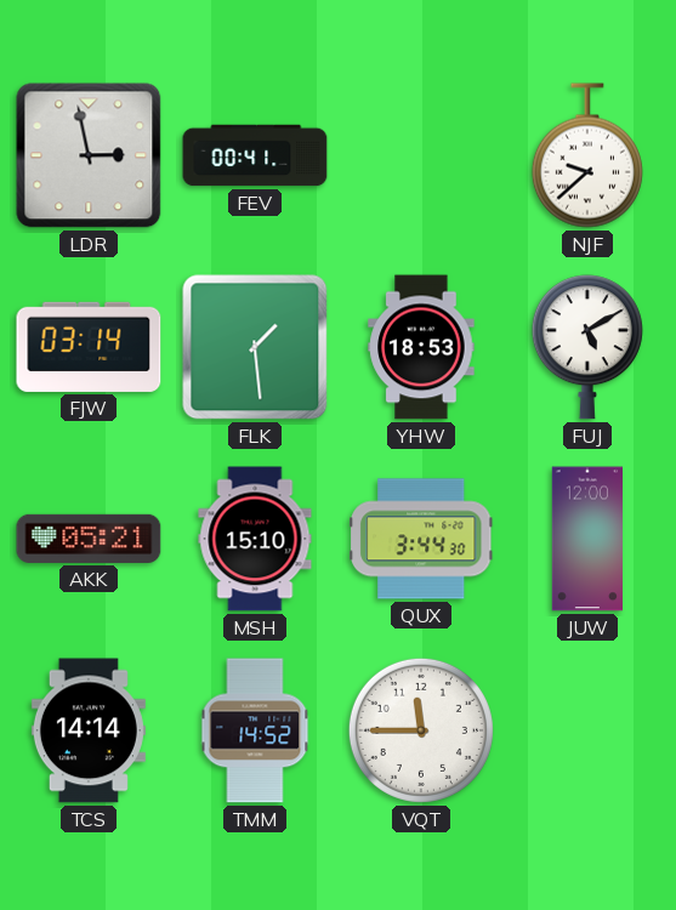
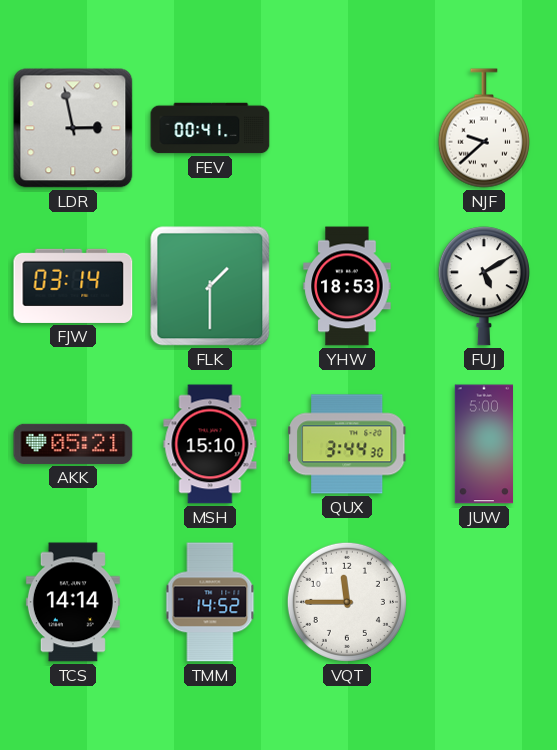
FLK: 1:29 -> 1:30
JUW: 12:00 -> 5:00
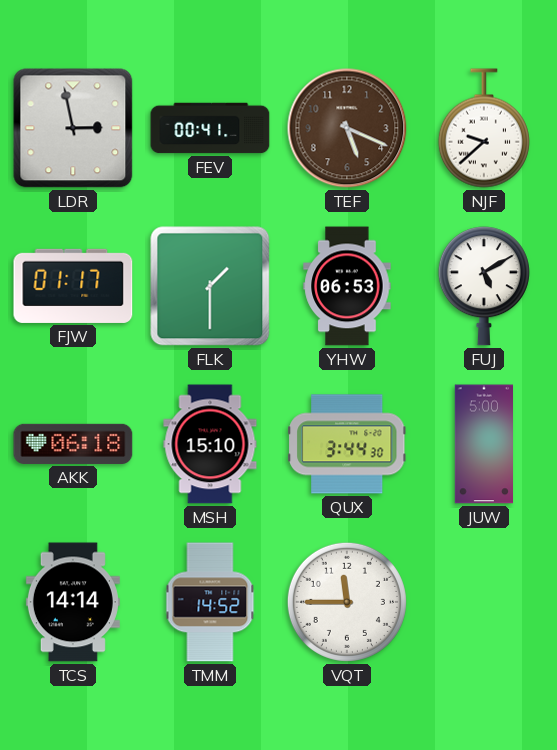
TEF: none -> 5:19
FJW: 03:14 -> 01:17
YHW: 18:53 -> 06:53
AKK: 05:21 -> 06:18
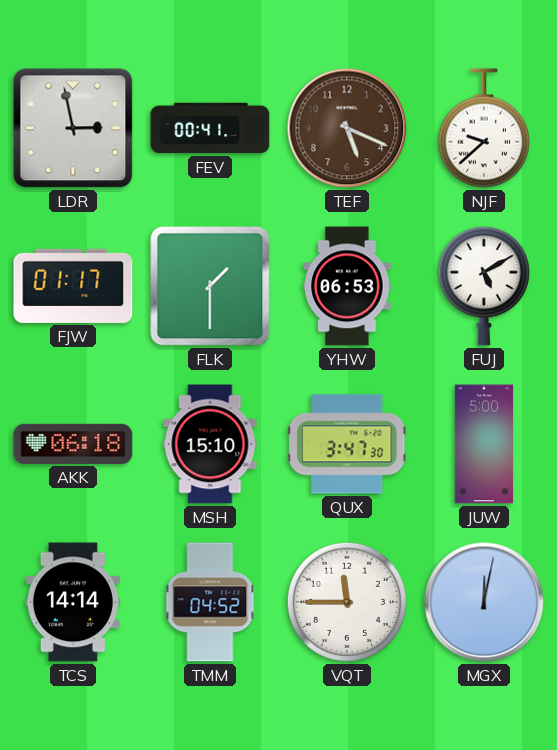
QUX: 3:44 -> 3:47
TMM: 14:52 -> 04:52
MGX: none -> 12:02
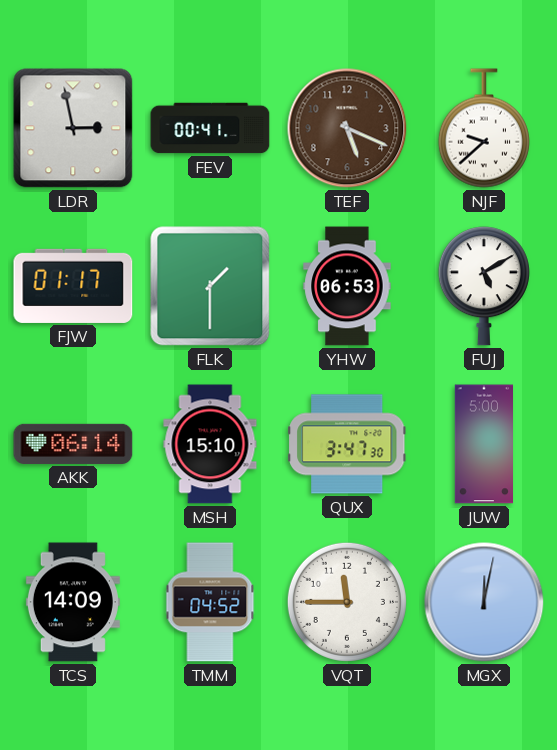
AKK: 06:18 -> 06:14
TCS: 14:14 -> 14:09
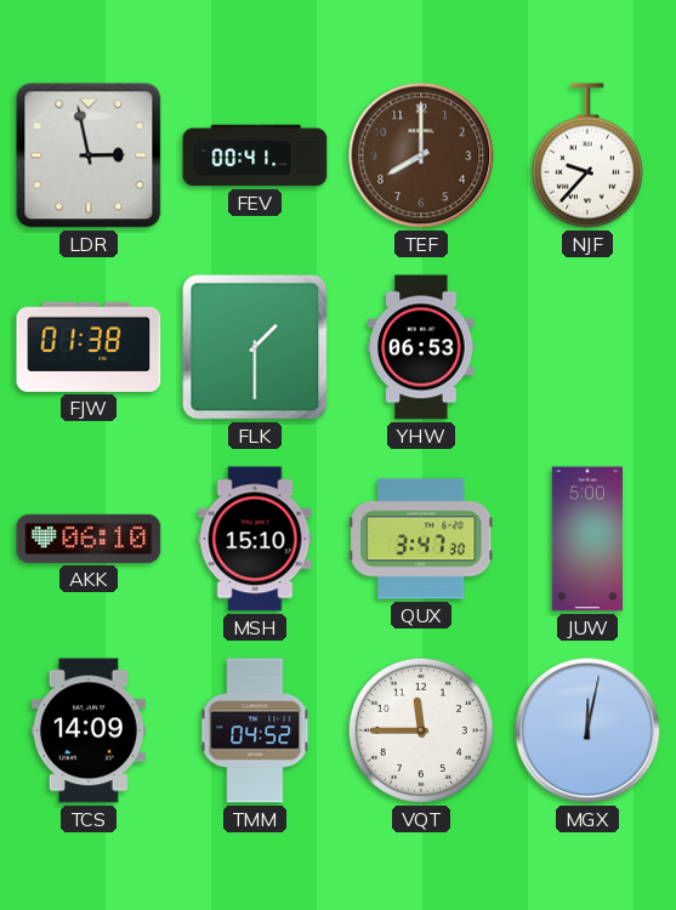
TEF: 5:19 -> 8:00
NJF: 9:38 -> 9:37
FJW: 01:17 -> 01:38
FUJ: 5:10 -> none
AKK: 06:14 -> 06:10
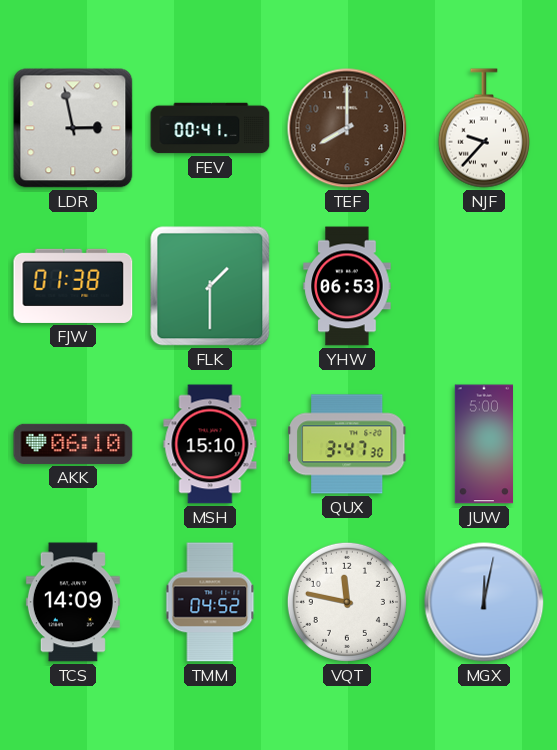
VQT: 11:45 -> 11:47
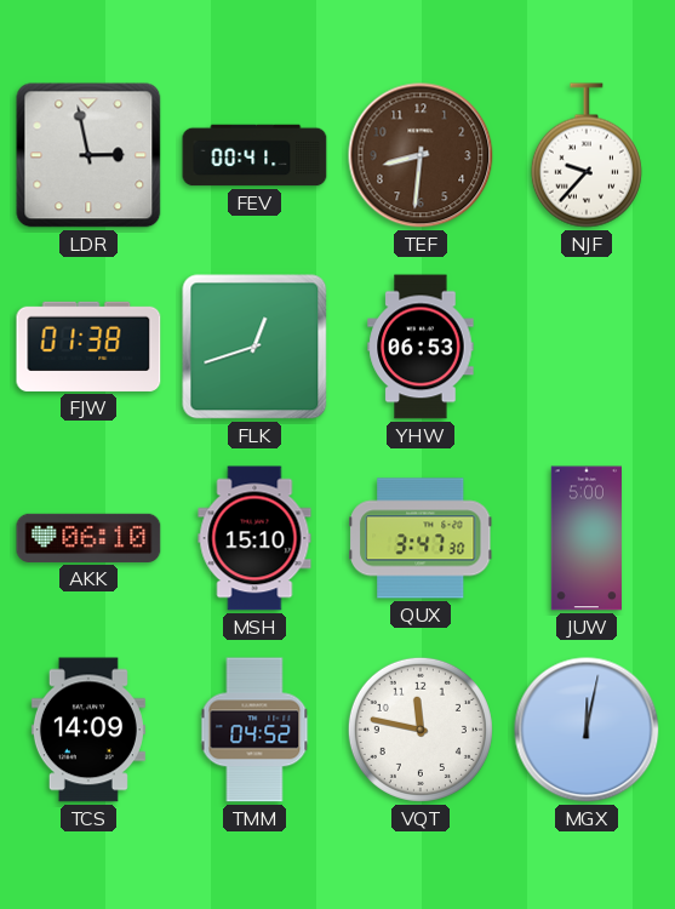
TEF: 8:00 -> 8:31
FLK: 1:30 -> 12:42
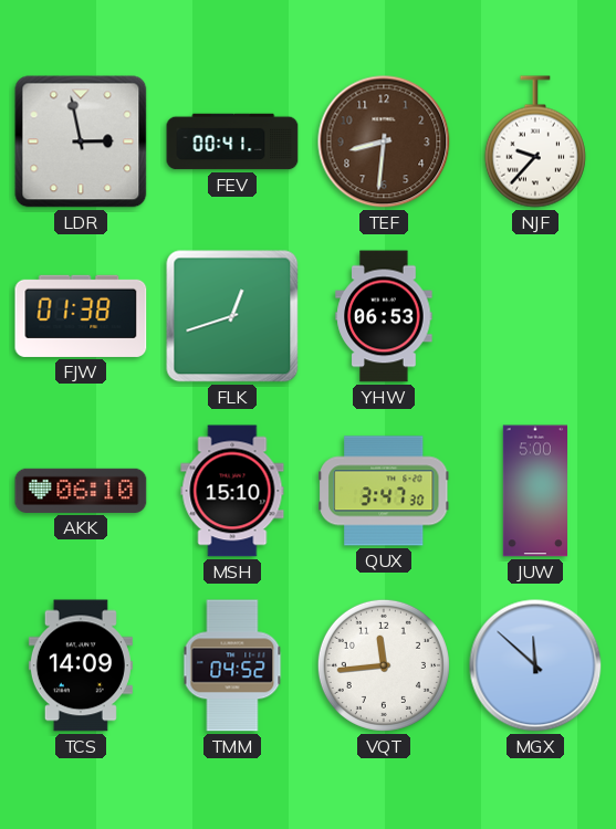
VQT: 11:47 -> 11:44
MGX: 12:02 -> 11:52
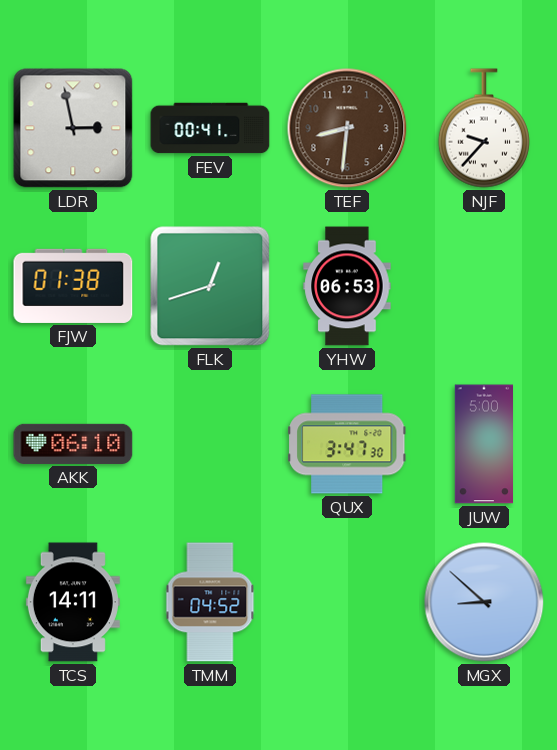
MSH: 15:10 -> none
TCS: 14:09 -> 14:11
VQT: 11:44 -> none
MGX: 11:52 -> 8:52
